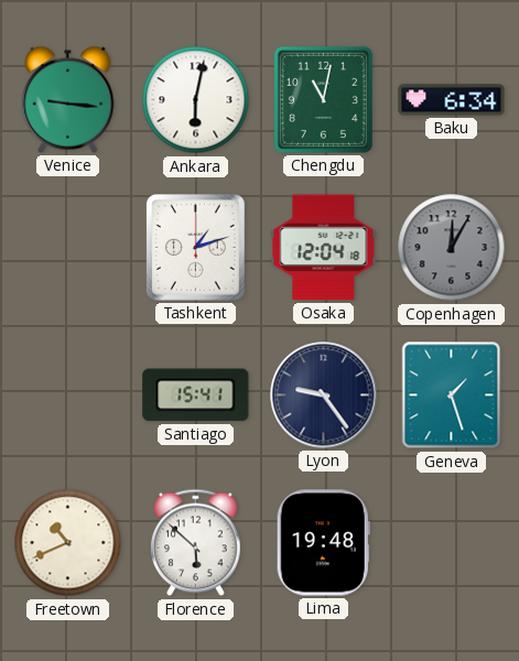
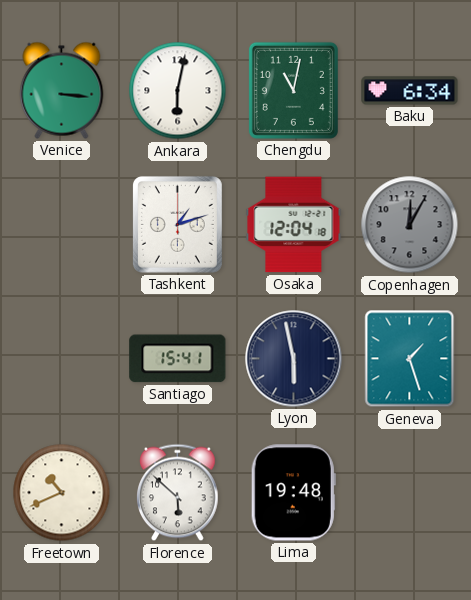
Venice: 9:16 -> 3:16
Lyon: 9:24 -> 5:58
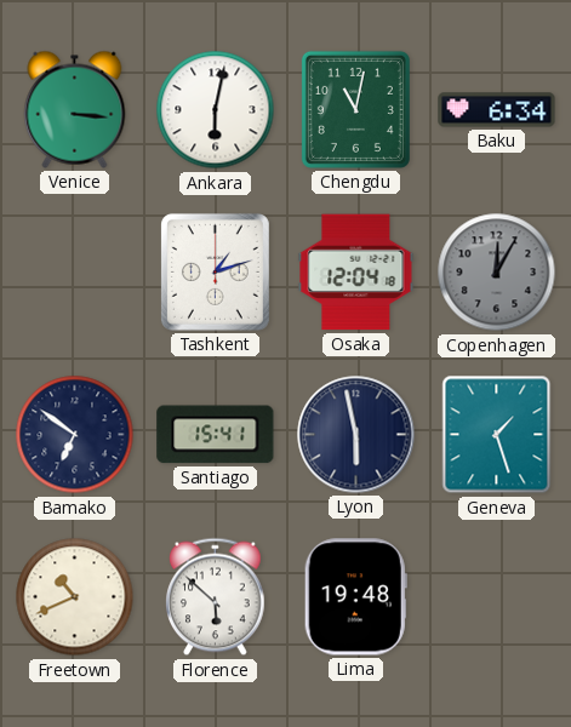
Bamako: none -> 6:51
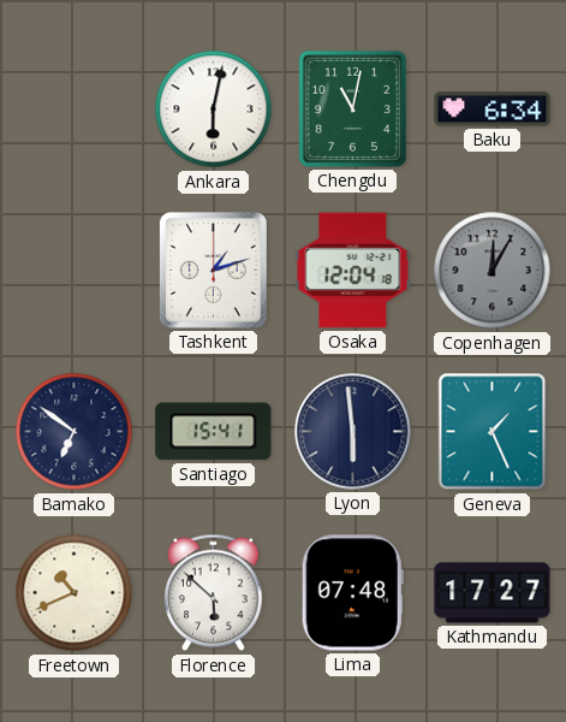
Venice: 3:16 -> none
Lyon: 5:58 -> 5:59
Geneva: 1:27 -> 1:26
Lima: 19:48 -> 07:48
Kathmandu: none -> 17:27
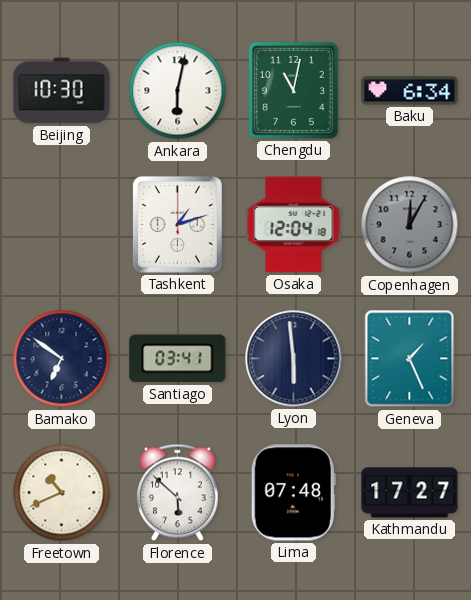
Beijing: none -> 10:30
Santiago: 15:41 -> 03:41
